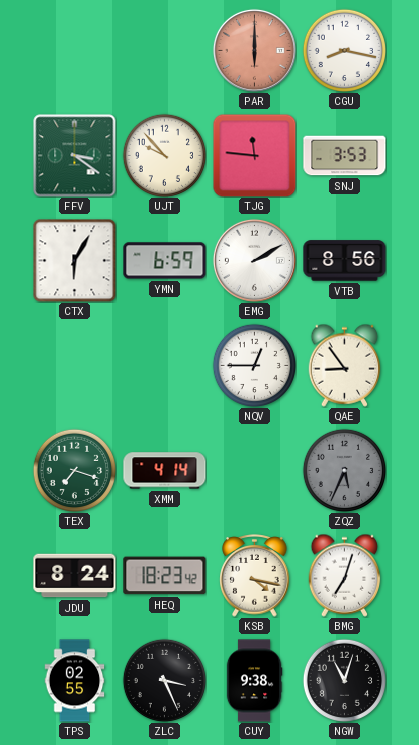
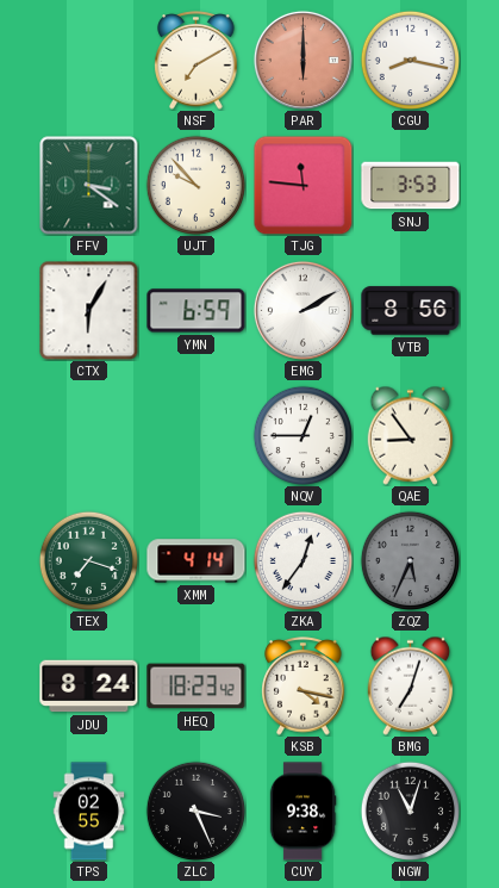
NSF: none -> 7:10
ZKA: none -> 12:36
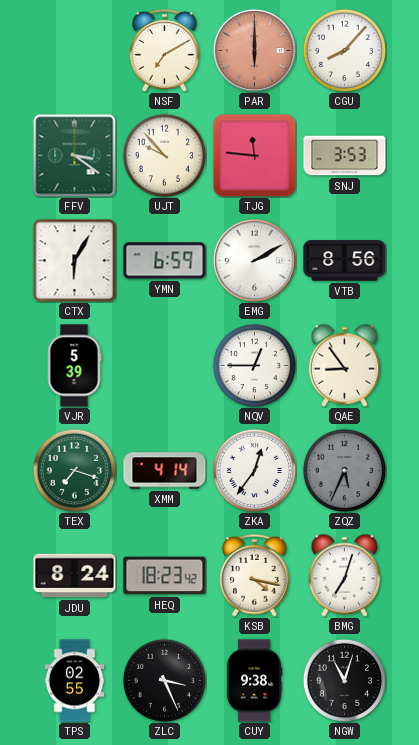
CGU: 8:17 -> 8:07
VJR: none -> 5:39
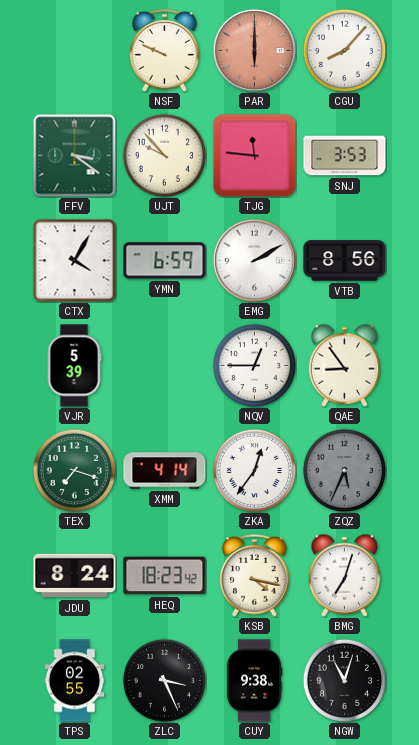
NSF: 7:10 -> 9:49
CTX: 6:05 -> 4:05
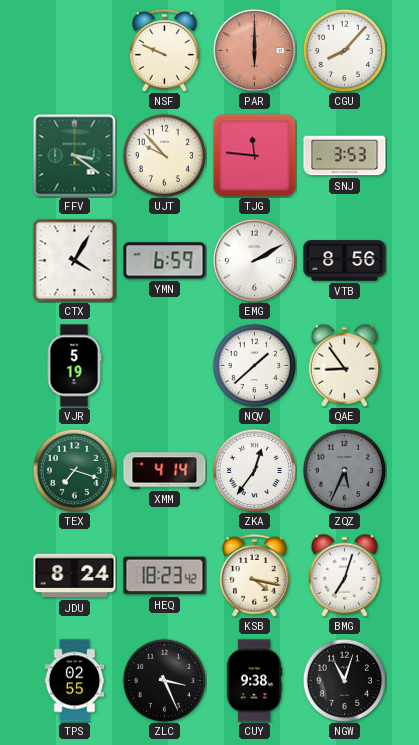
VJR: 5:39 -> 5:19
NQV: 12:45 -> 1:38
